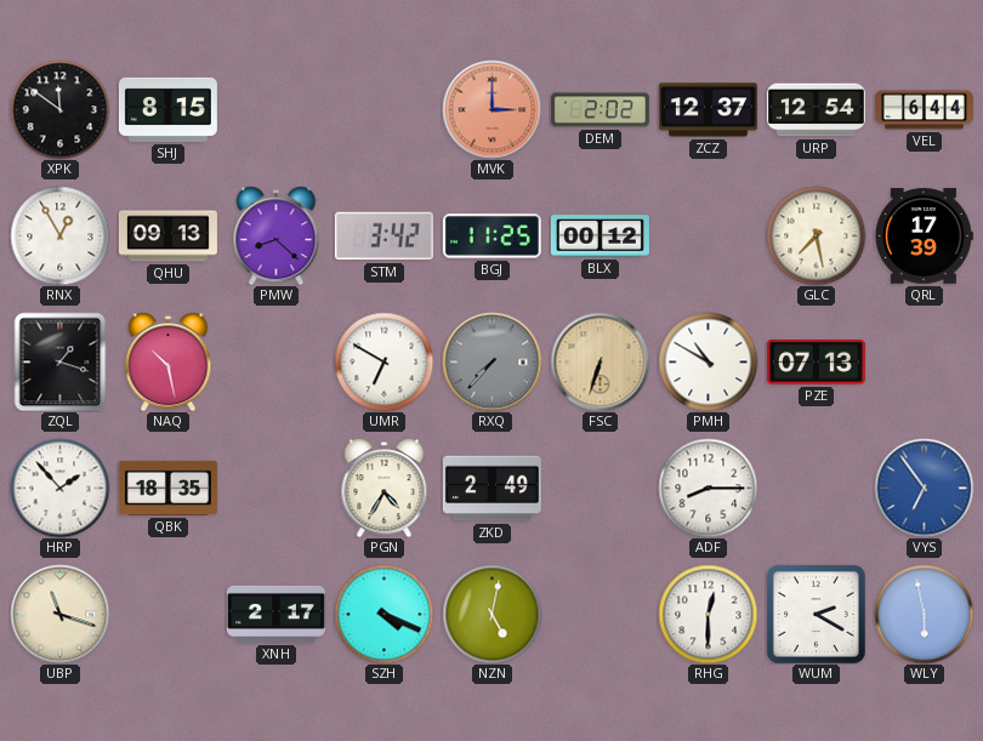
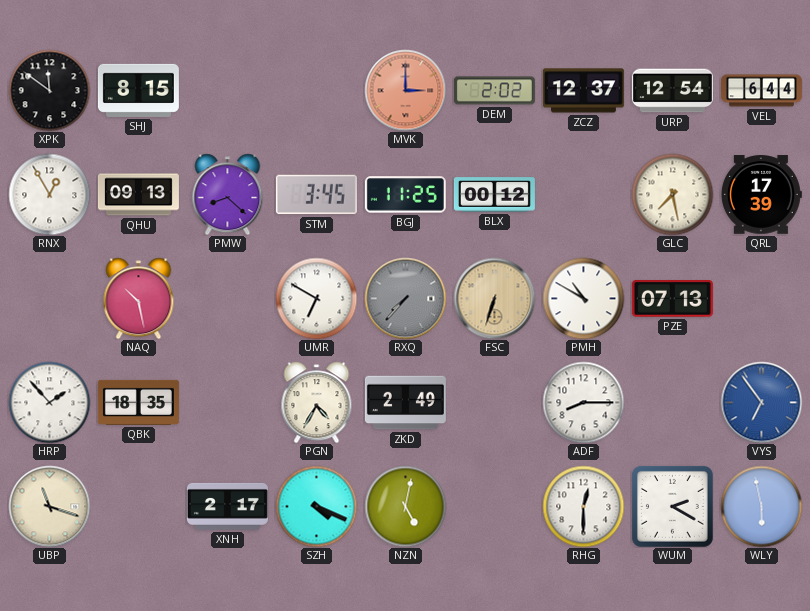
STM: 3:42 -> 3:45
ZQL: 1:18 -> none
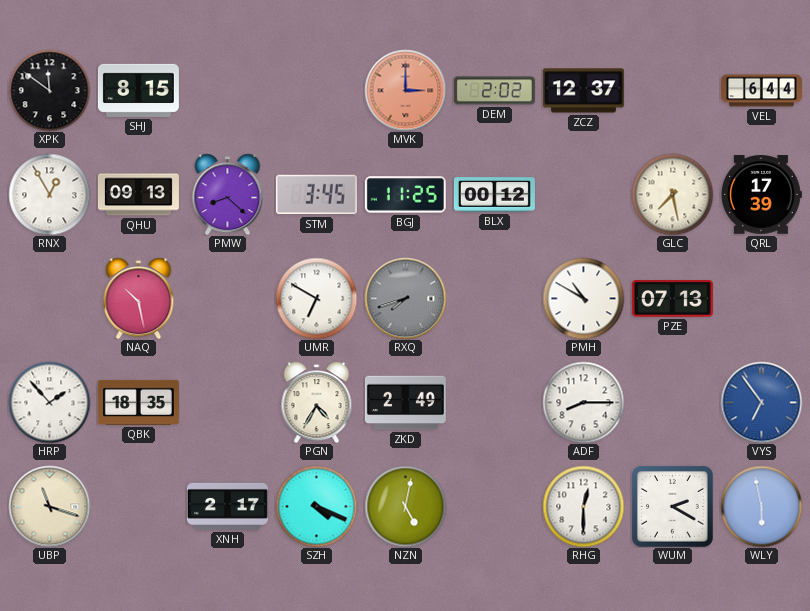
URP: 12:54 -> none
RXQ: 7:37 -> 7:42
FSC: 6:33 -> none
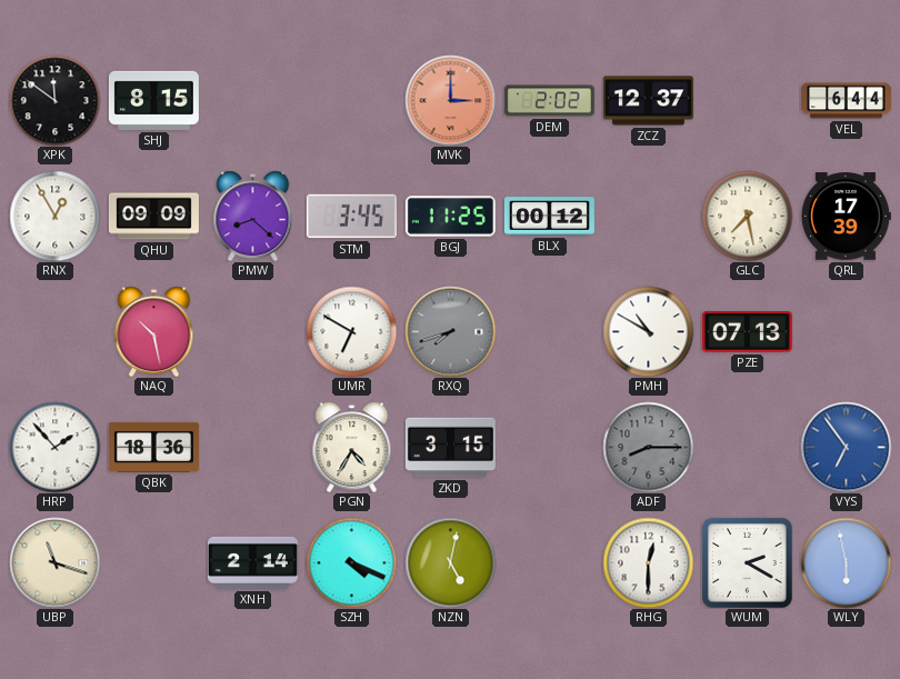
QHU: 09:13 -> 09:09
QBK: 18:35 -> 18:36
ZKD: 2:49 -> 3:15
ADF dial: white -> grey
XNH: 2:17 -> 2:14
